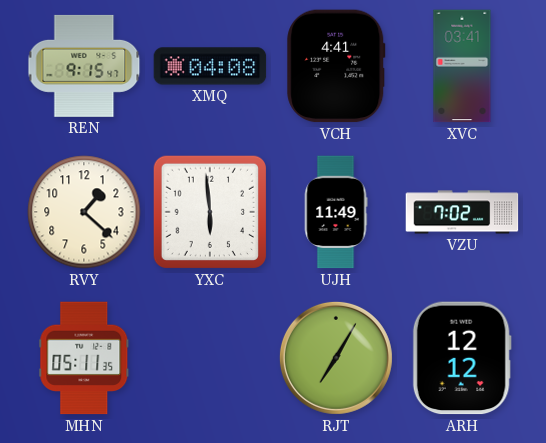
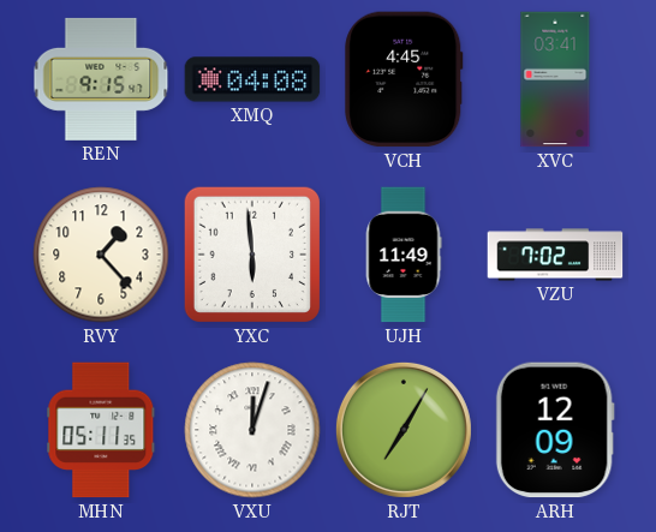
VCH: 4:41 -> 4:45
RVY: 1:22 -> 1:23
VXU: none -> 12:03
ARH: 12:12 -> 12:09
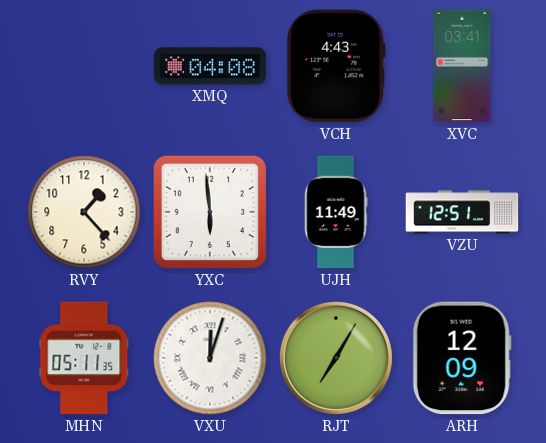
REN: 9:15 -> none
VCH: 4:45 -> 4:43
VZU: 7:02 -> 12:51
